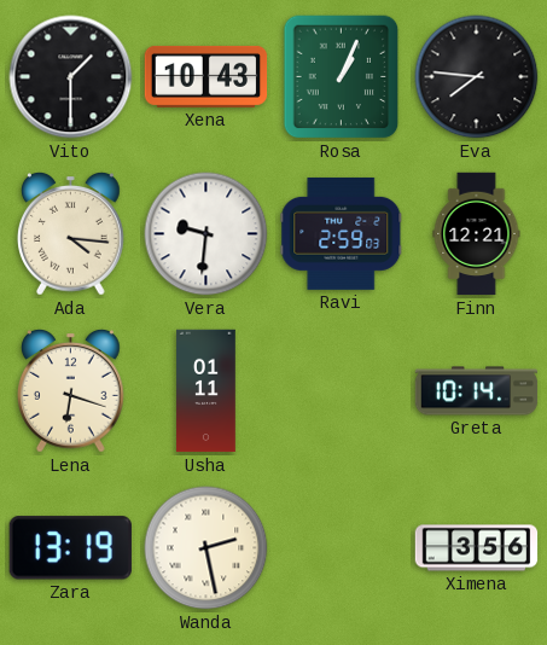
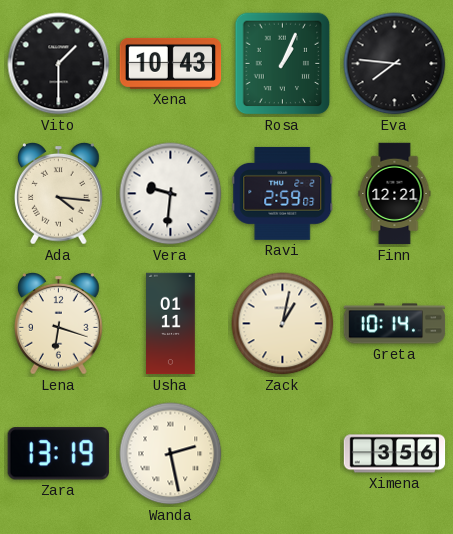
Zack: none -> 1:02
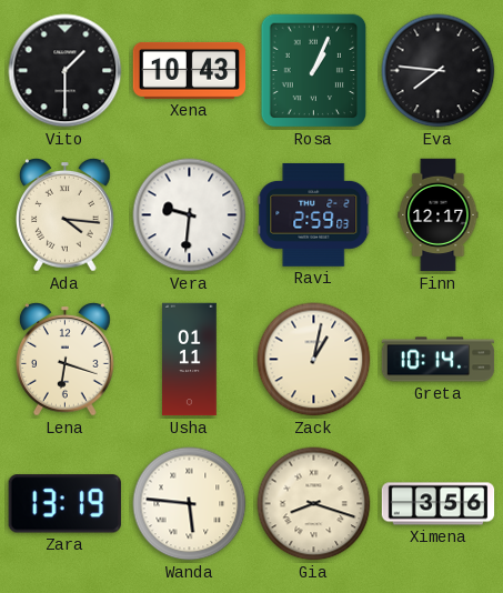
Finn: 12:21 -> 12:17
Wanda: 2:28 -> 5:46
Gia: none -> 8:18
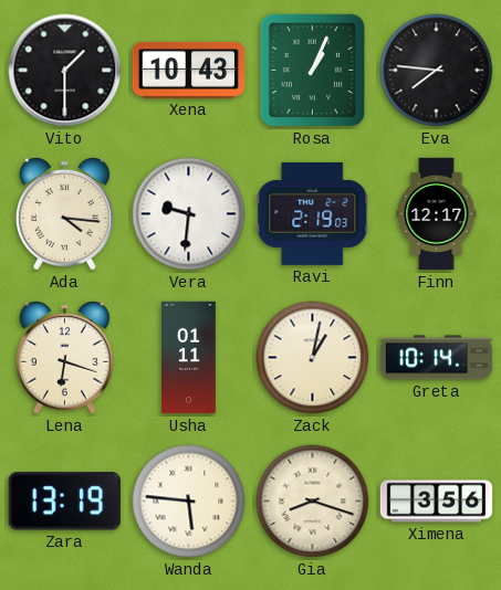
Ravi: 2:59 -> 2:19
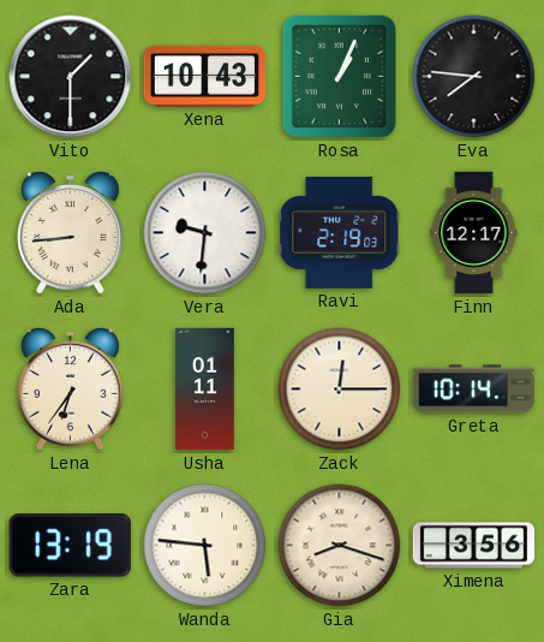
Ada: 4:16 -> 8:44
Lena: 6:18 -> 6:36
Zack: 1:02 -> 12:15
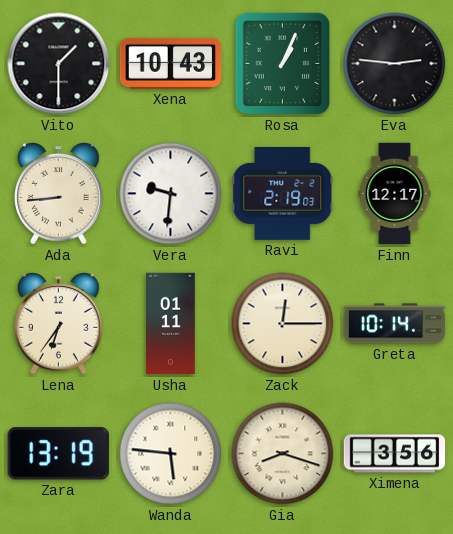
Eva: 7:46 -> 2:46
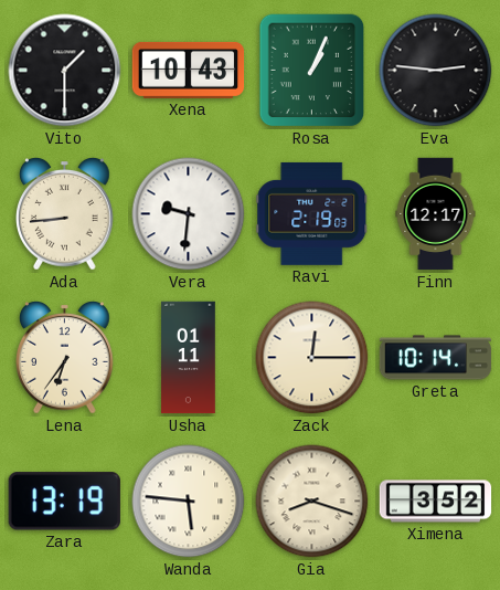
Ximena: 3:56 -> 3:52
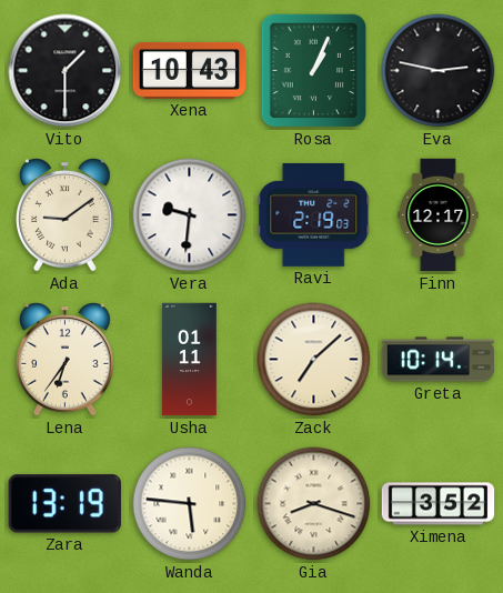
Eva: 2:46 -> 2:47
Ada: 8:44 -> 9:09
Zack: 12:15 -> 7:08
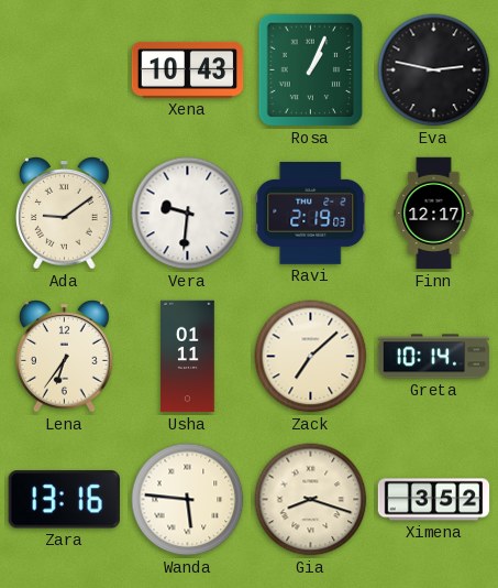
Vito: 1:30 -> none
Zara: 13:19 -> 13:16
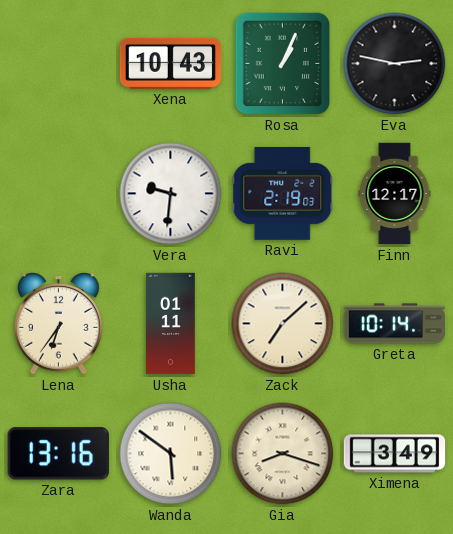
Ada: 9:09 -> none
Wanda: 5:46 -> 5:51
Ximena: 3:52 -> 3:49
